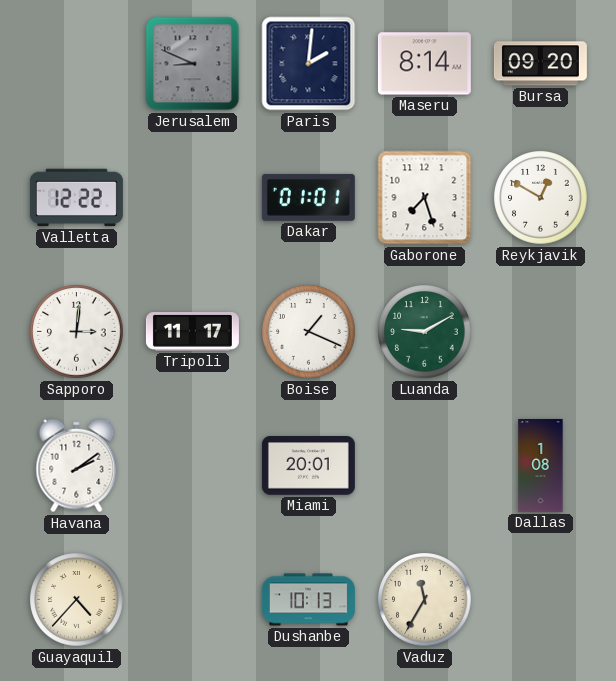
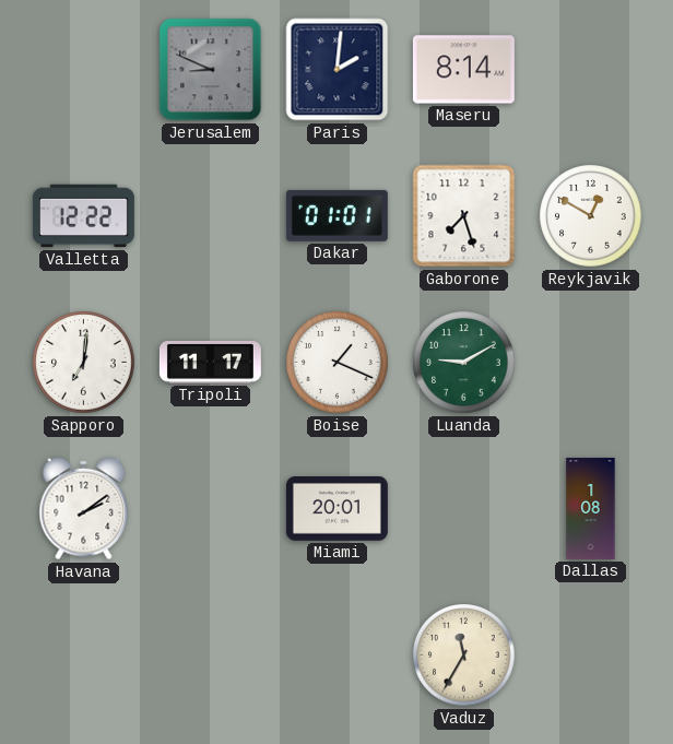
Bursa: 09:20 -> none
Sapporo: 3:01 -> 7:01
Guayaquil: 4:37 -> none
Dushanbe: 10:13 -> none
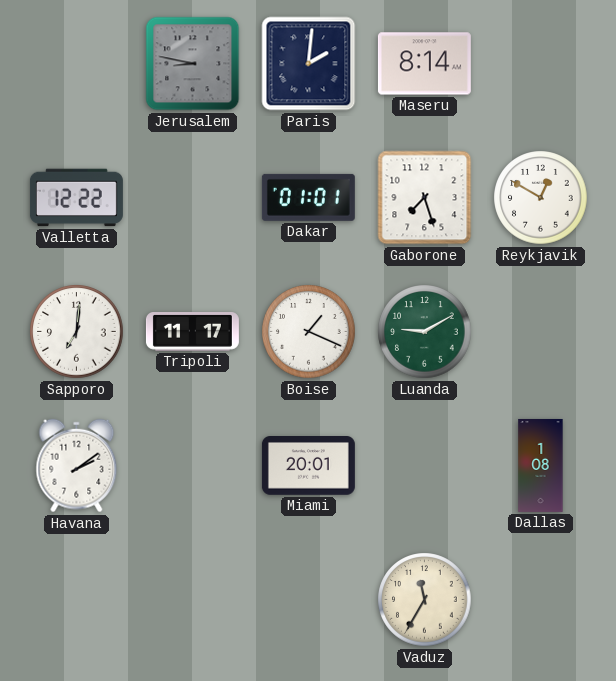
Jerusalem: 8:49 -> 8:47
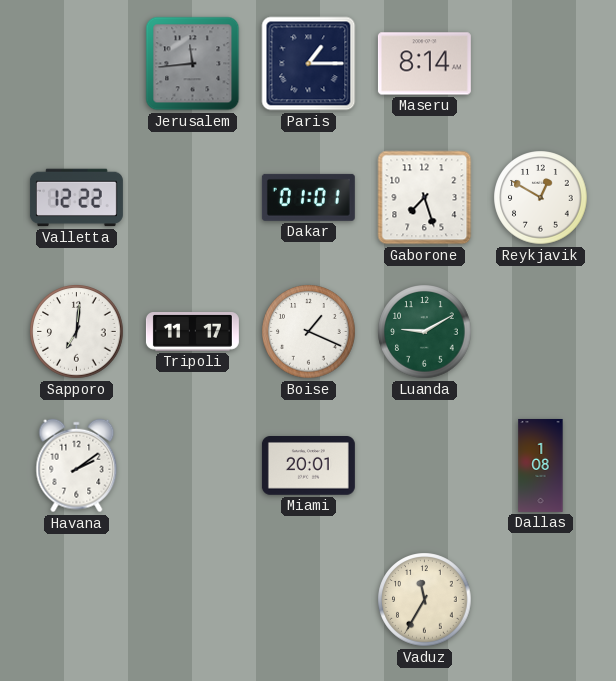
Jerusalem: 8:47 -> 11:44
Paris: 2:01 -> 1:15
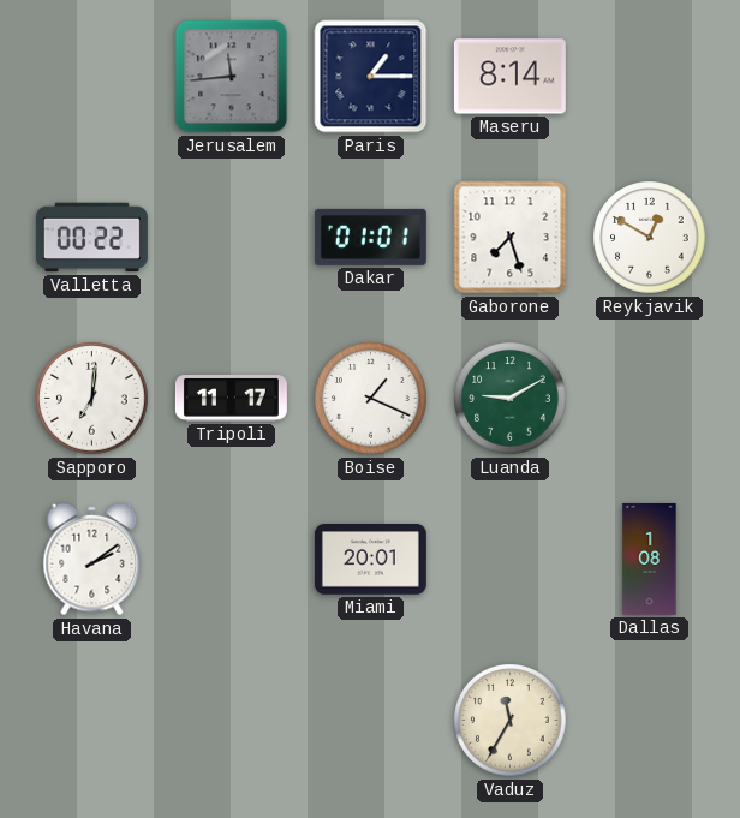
Valletta: 12:22 -> 00:22
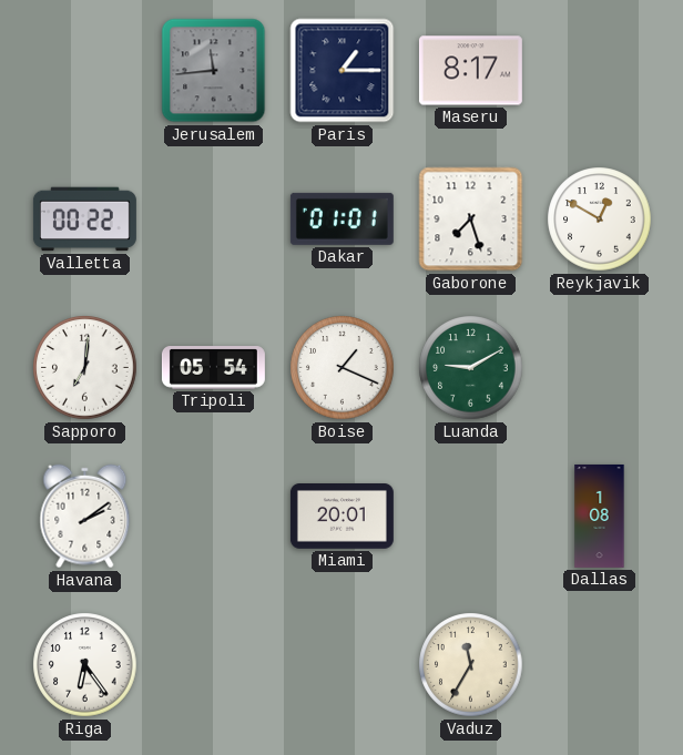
Maseru: 8:14 -> 8:17
Tripoli: 11:17 -> 05:54
Riga: none -> 6:24
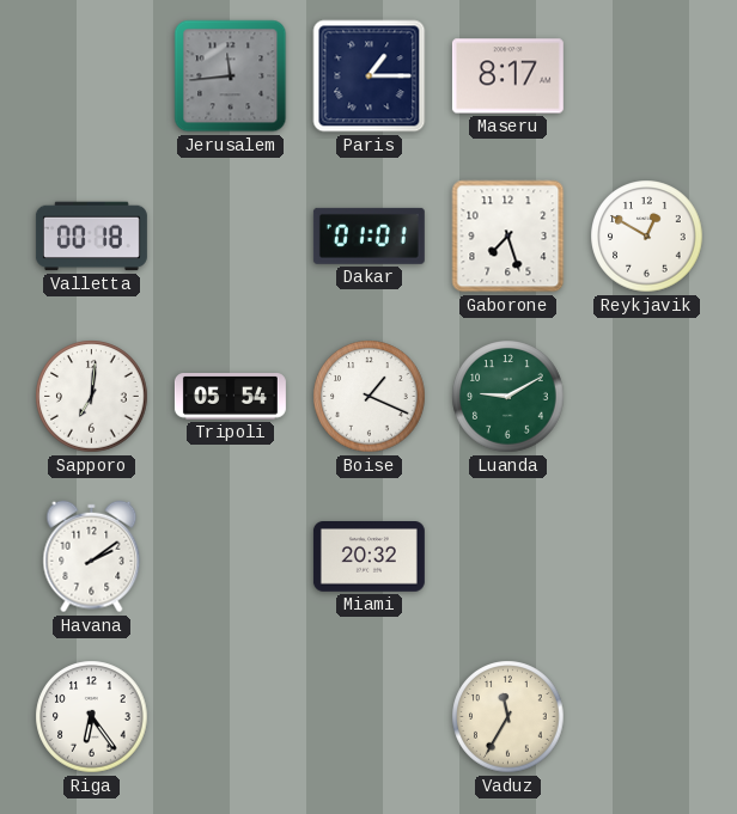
Valletta: 00:22 -> 00:18
Miami: 20:01 -> 20:32
Dallas: 1:08 -> none
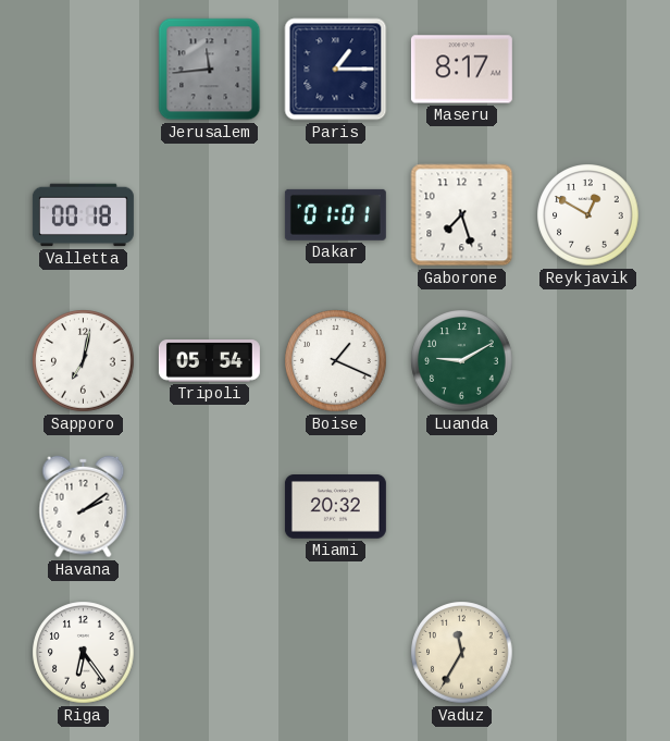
Sapporo: 7:01 -> 7:02
